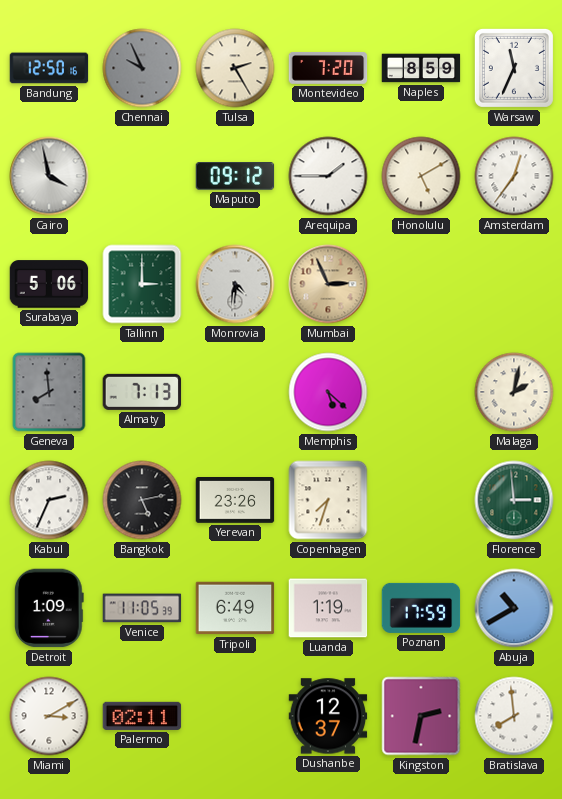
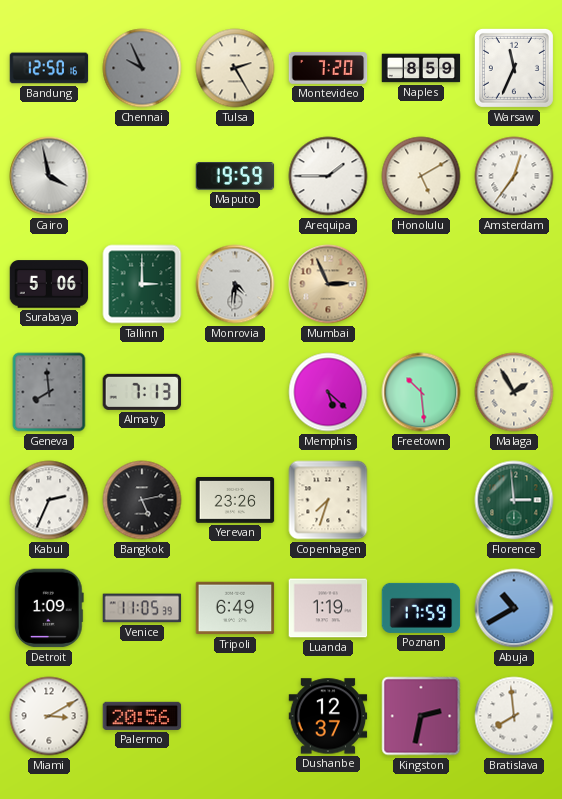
Maputo: 09:12 -> 19:59
Freetown: none -> 10:29
Malaga: 2:02 -> 1:55
Palermo: 02:11 -> 20:56
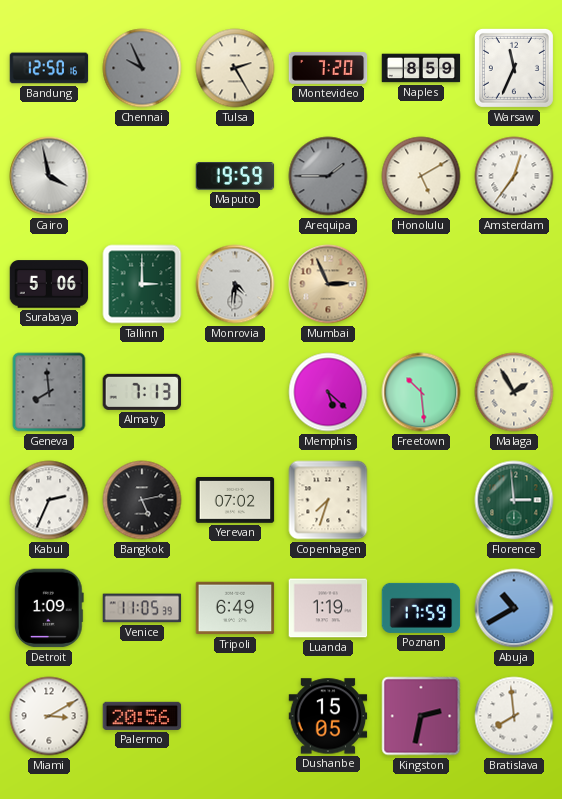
Arequipa dial: white -> grey
Yerevan: 23:26 -> 07:02
Dushanbe: 12:37 -> 15:05
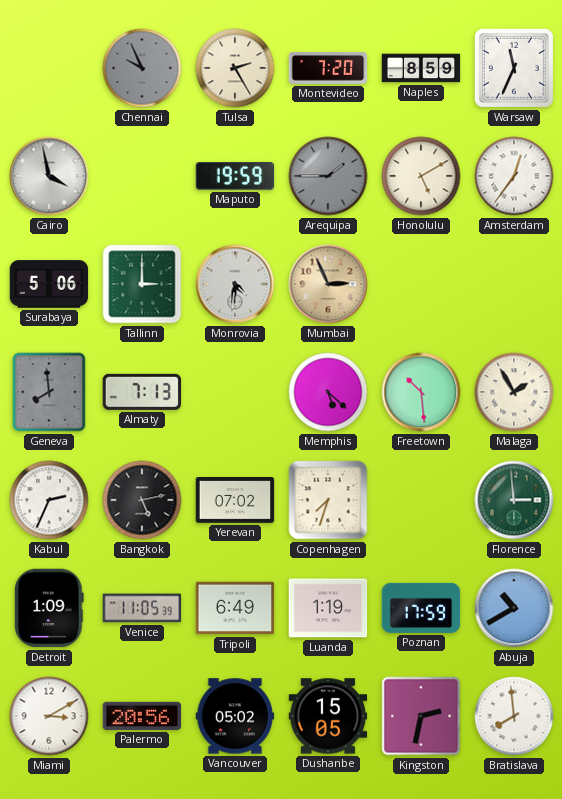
Bandung: 12:50 -> none
Vancouver: none -> 05:02
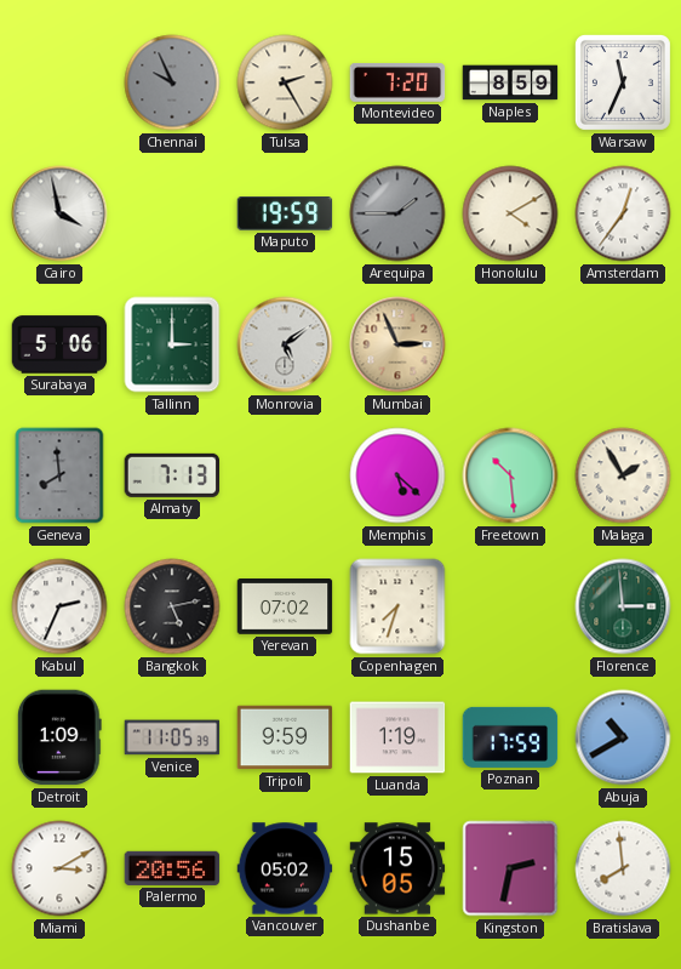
Honolulu: 5:10 -> 4:10
Monrovia: 4:31 -> 5:09
Tripoli: 6:49 -> 9:59
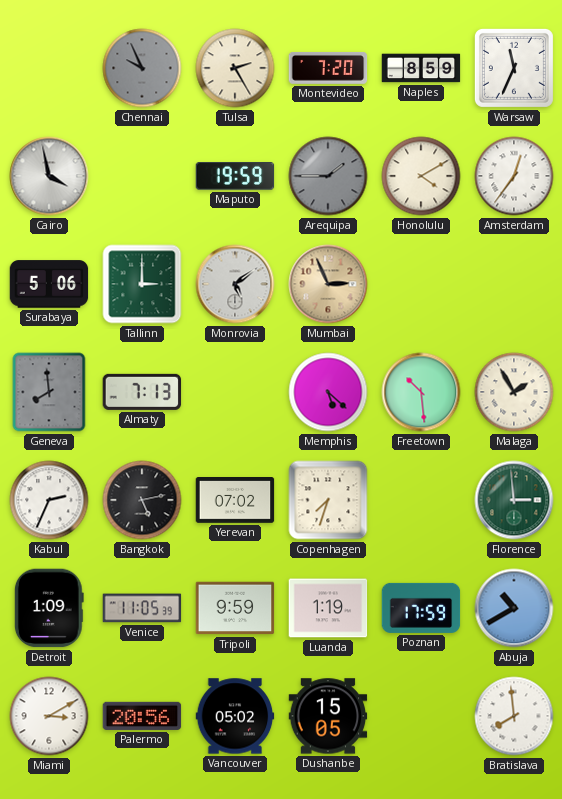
Kingston: 2:32 -> none
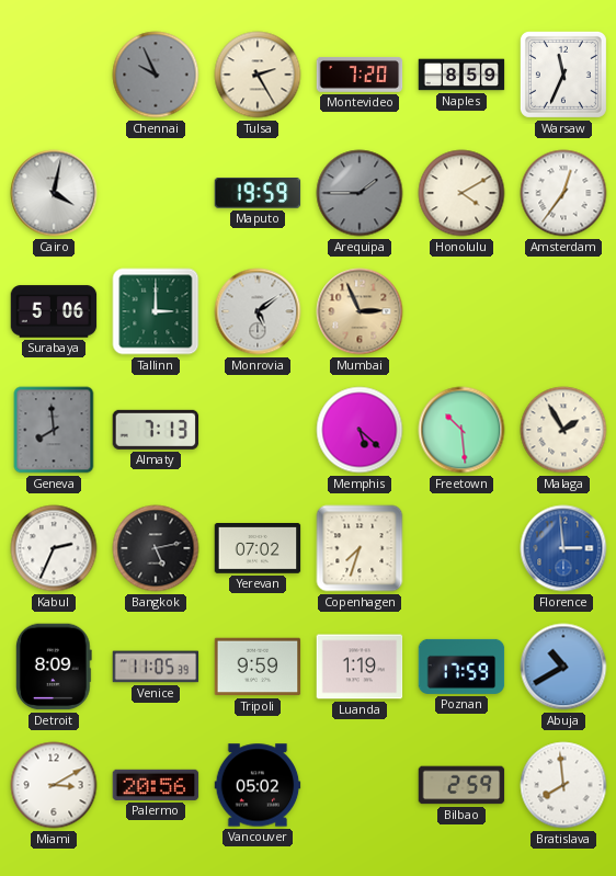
Cairo: 3:58 -> 4:02
Florence dial: green -> blue
Detroit: 1:09 -> 8:09
Dushanbe: 15:05 -> none
Bilbao: none -> 2:59
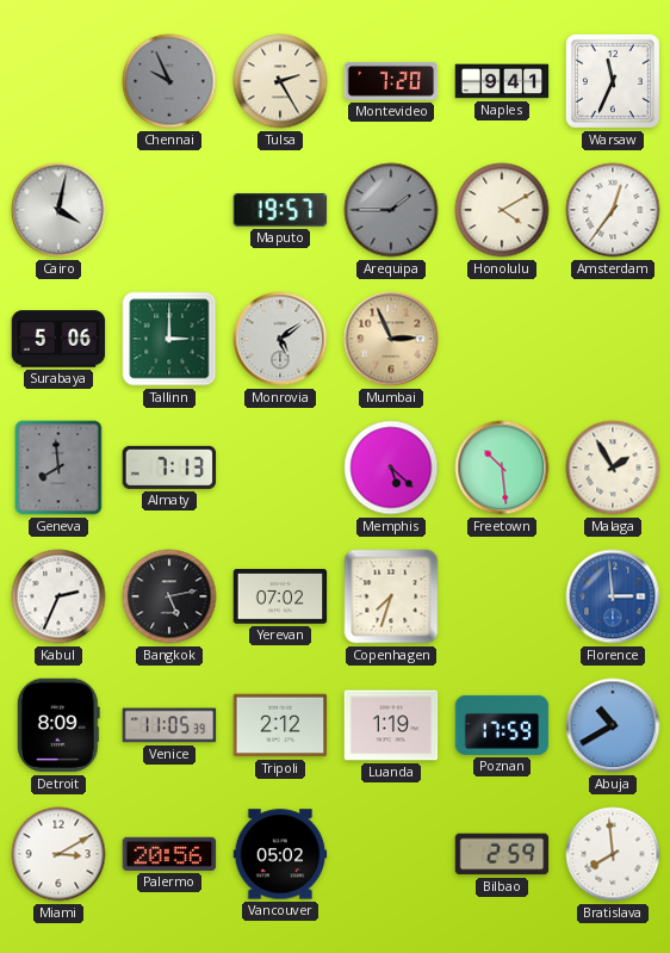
Naples: 8:59 -> 9:41
Maputo: 19:59 -> 19:57
Tripoli: 9:59 -> 2:12
